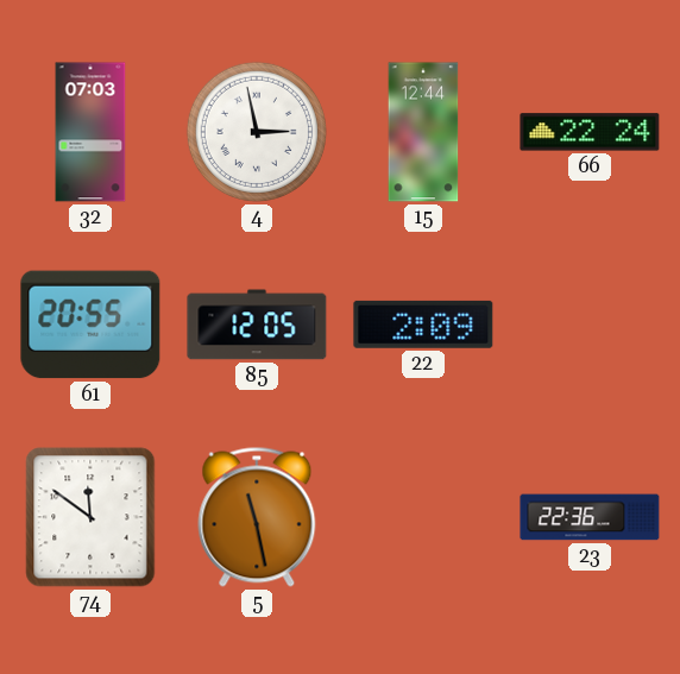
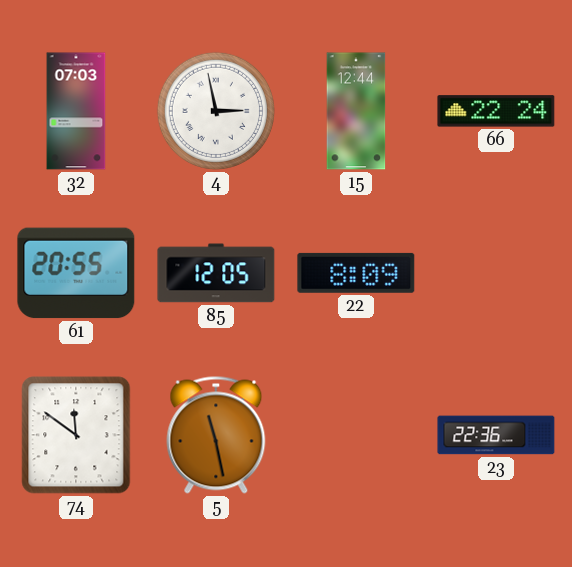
22: 2:09 -> 8:09
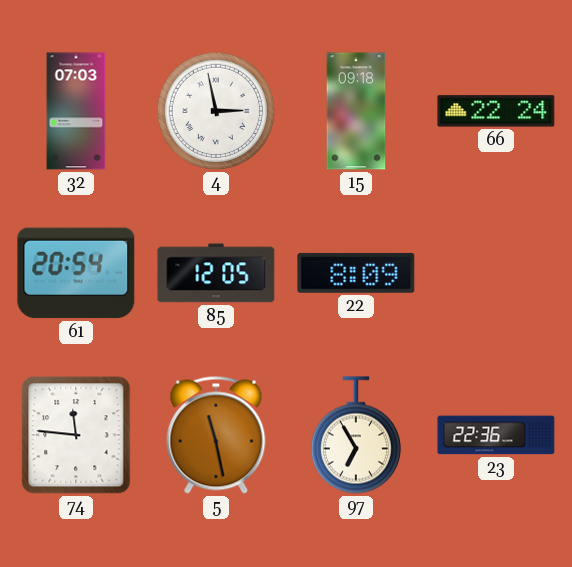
15: 12:44 -> 09:18
61: 20:55 -> 20:54
74: 11:51 -> 11:46
97: none -> 6:55
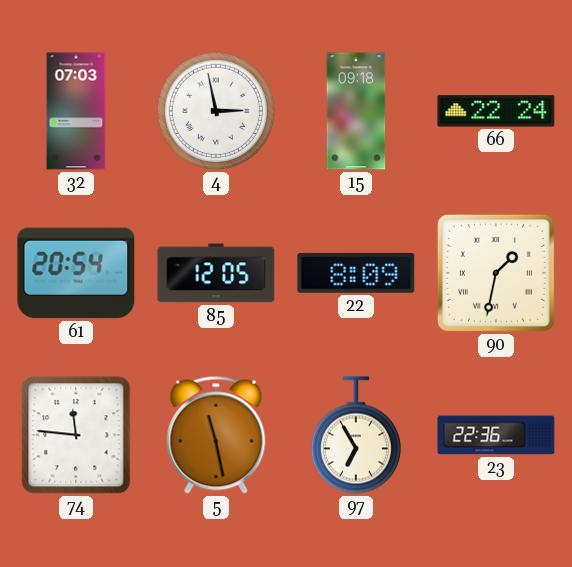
90: none -> 1:32
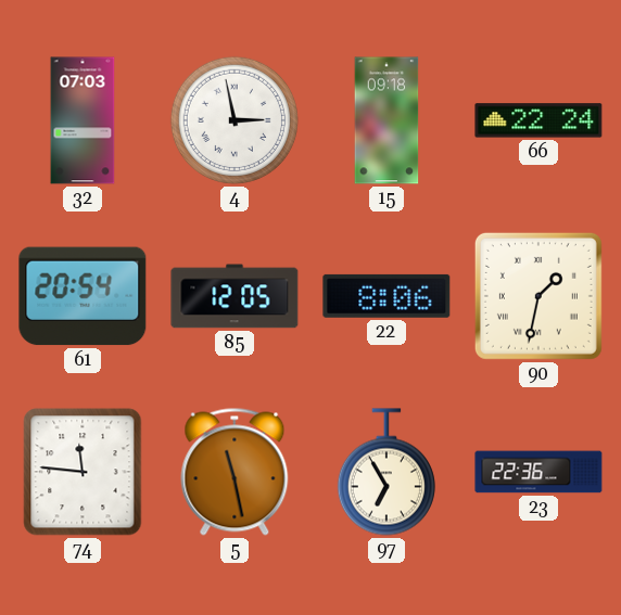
22: 8:09 -> 8:06
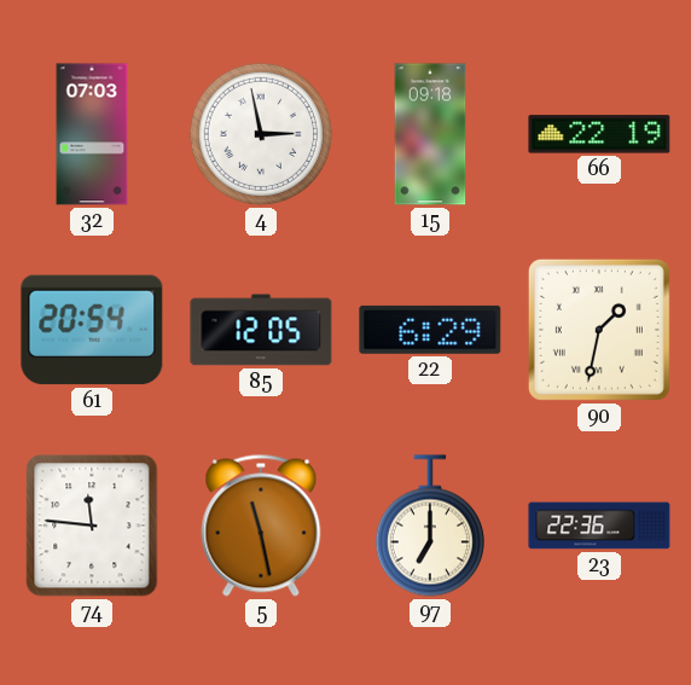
66: 22:24 -> 22:19
22: 8:06 -> 6:29
97: 6:55 -> 7:00
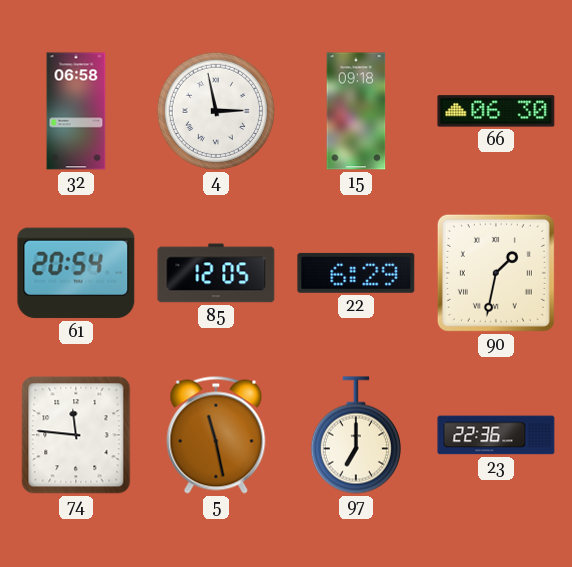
32: 07:03 -> 06:58
66: 22:19 -> 06:30
